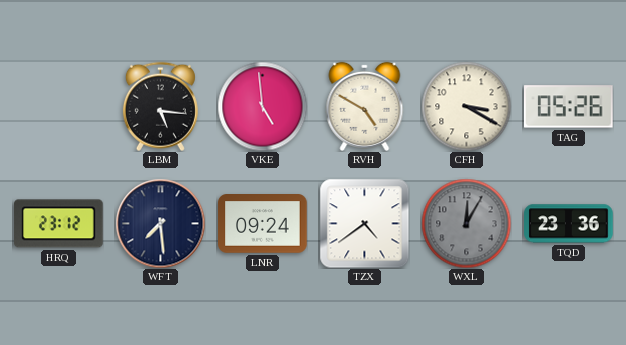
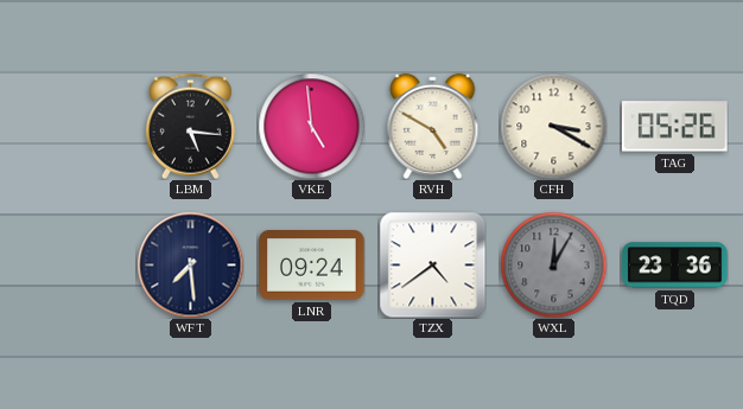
HRQ: 23:12 -> none
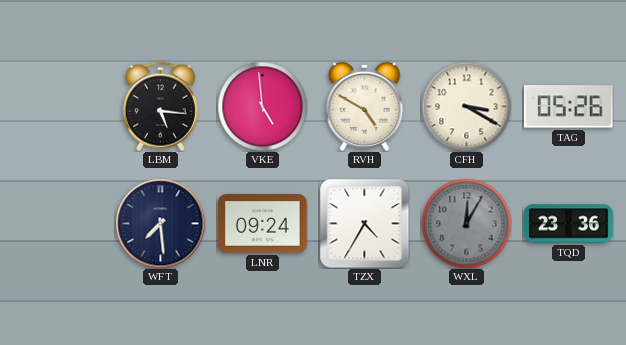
TZX: 4:39 -> 4:35
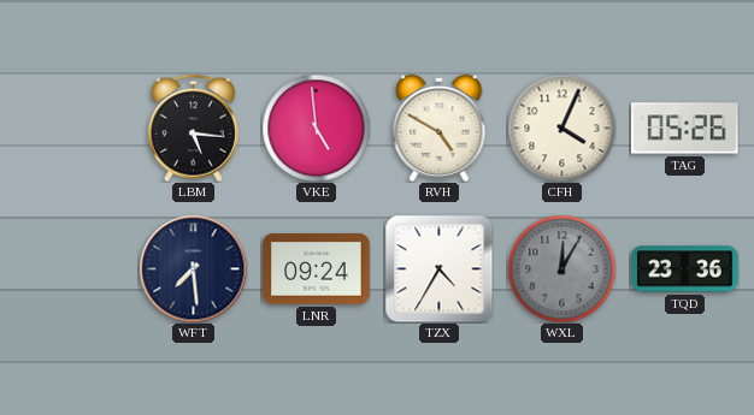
CFH: 3:20 -> 4:04
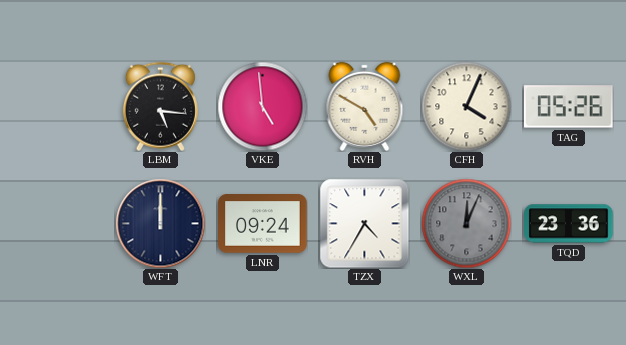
WFT: 7:29 -> 12:00
WXL: 12:05 -> 12:04
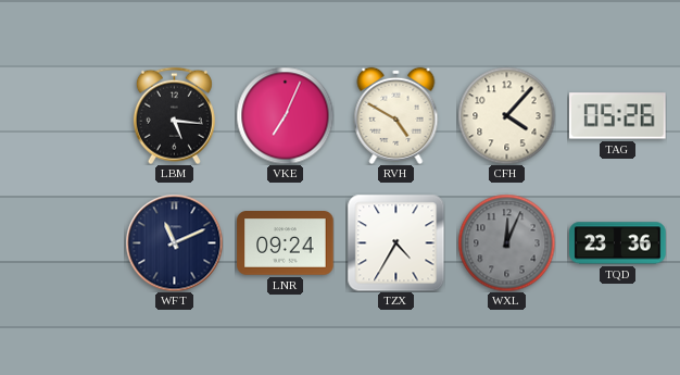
VKE: 4:59 -> 7:04
CFH: 4:04 -> 4:07
WFT: 12:00 -> 11:11
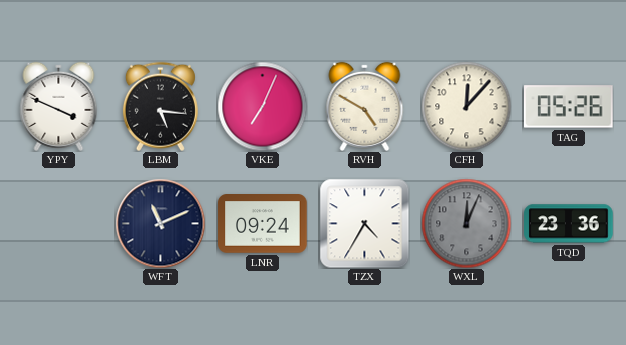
YPY: none -> 3:49
CFH: 4:07 -> 12:07
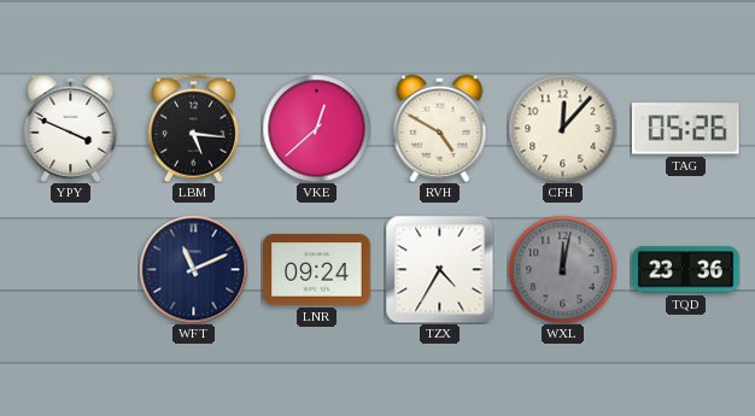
VKE: 7:04 -> 12:38
WXL: 12:04 -> 12:02
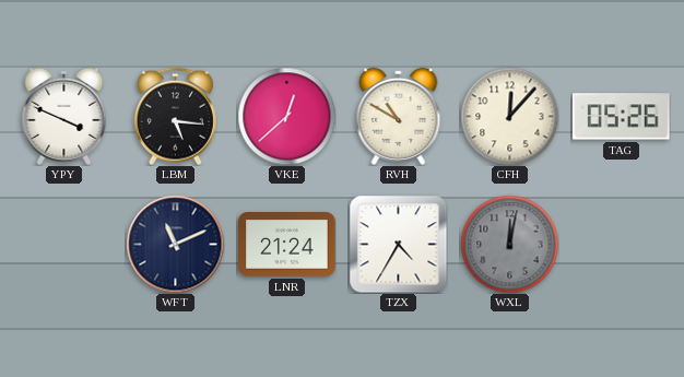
RVH: 4:50 -> 10:50
LNR: 09:24 -> 21:24
TQD: 23:36 -> none
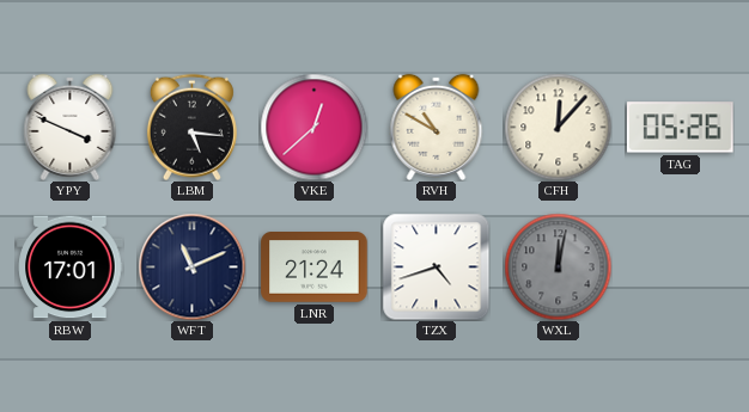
RBW: none -> 17:01
TZX: 4:35 -> 4:42
